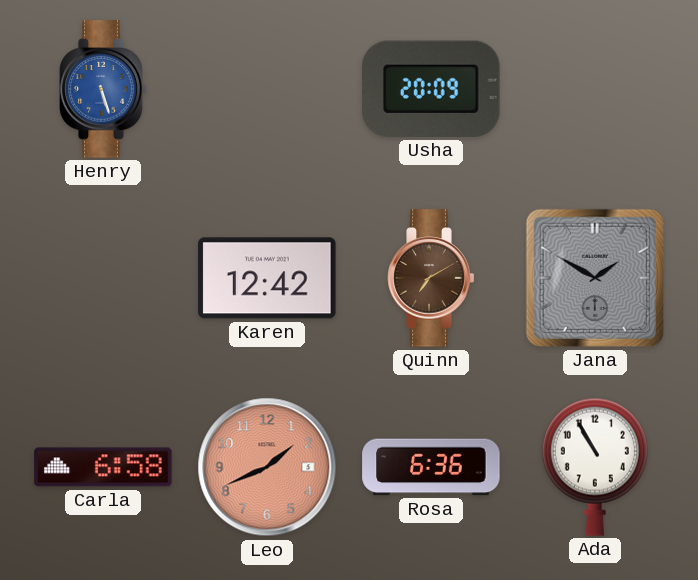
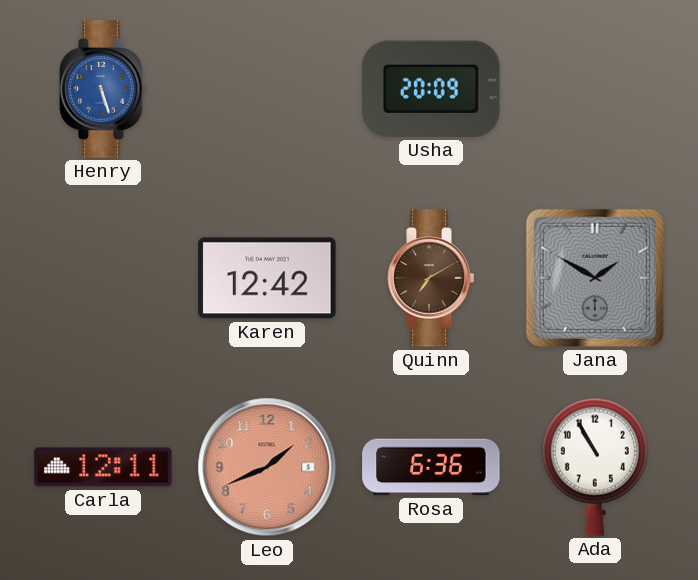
Carla: 6:58 -> 12:11
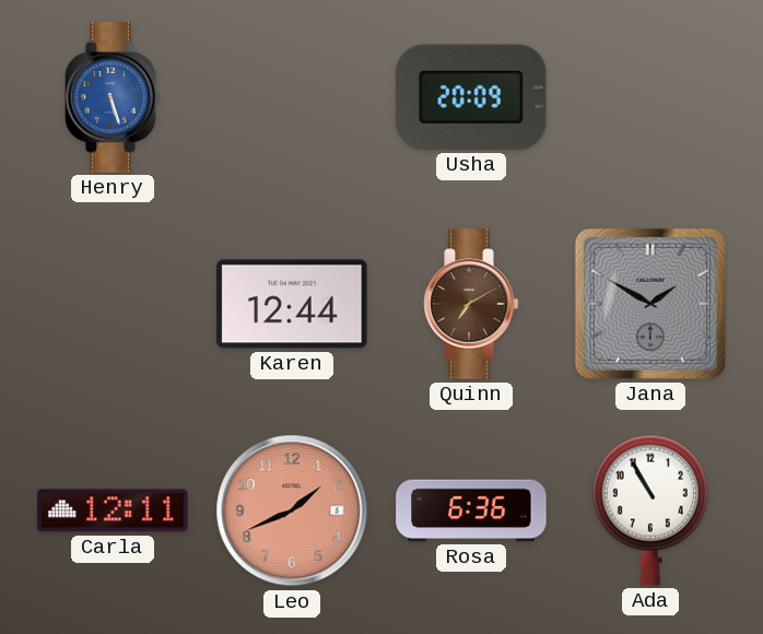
Karen: 12:42 -> 12:44
